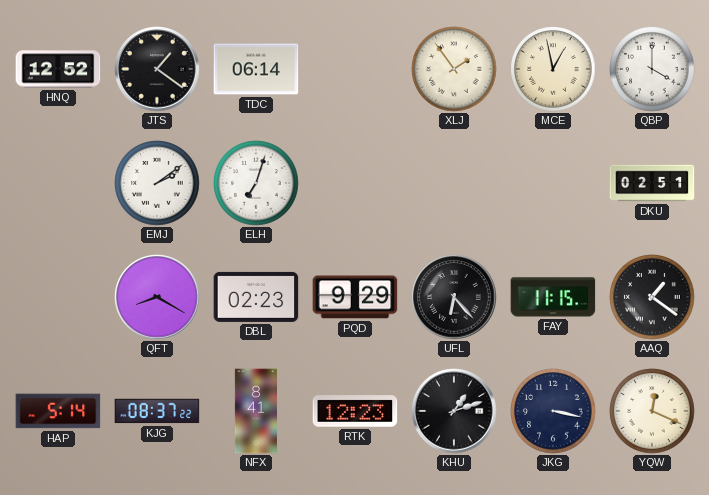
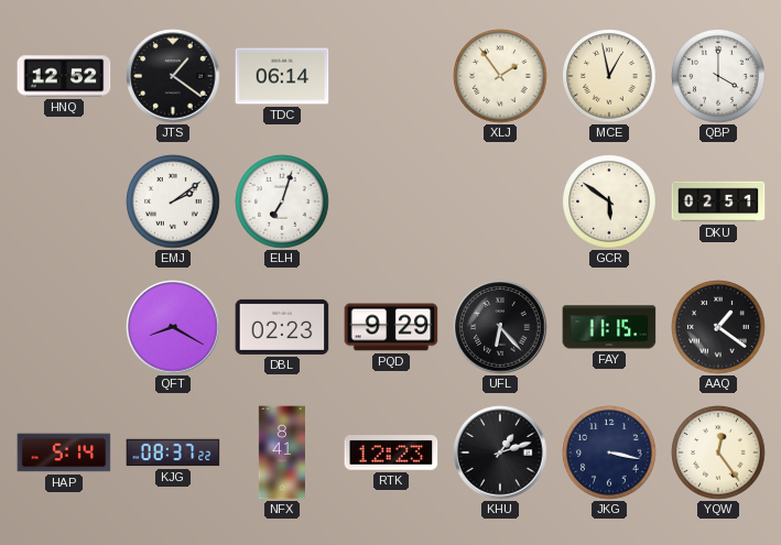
GCR: none -> 5:51
YQW: 12:19 -> 12:24
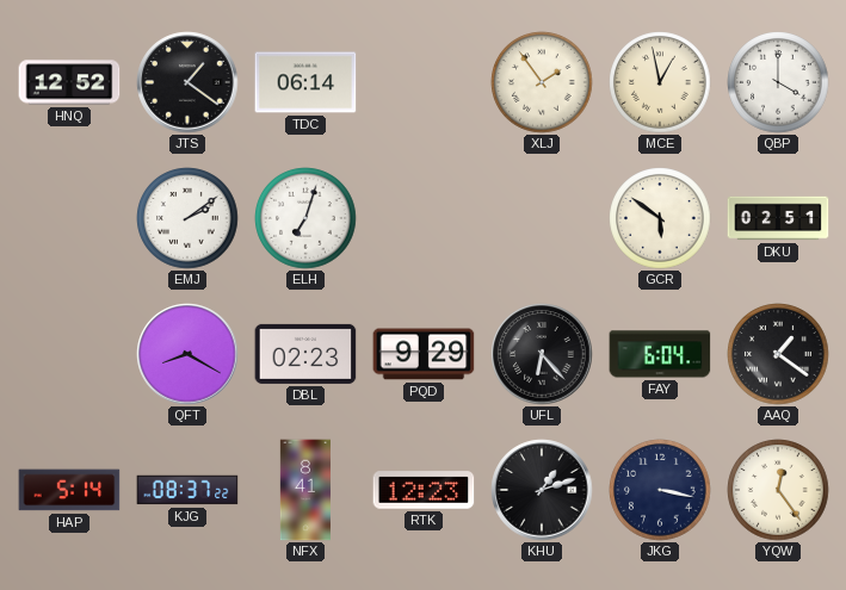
FAY: 11:15 -> 6:04
